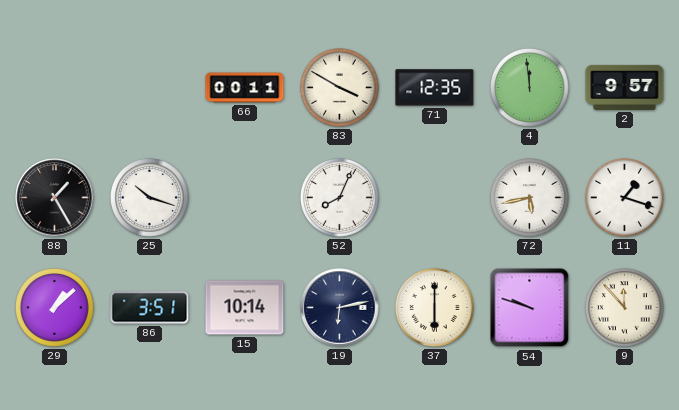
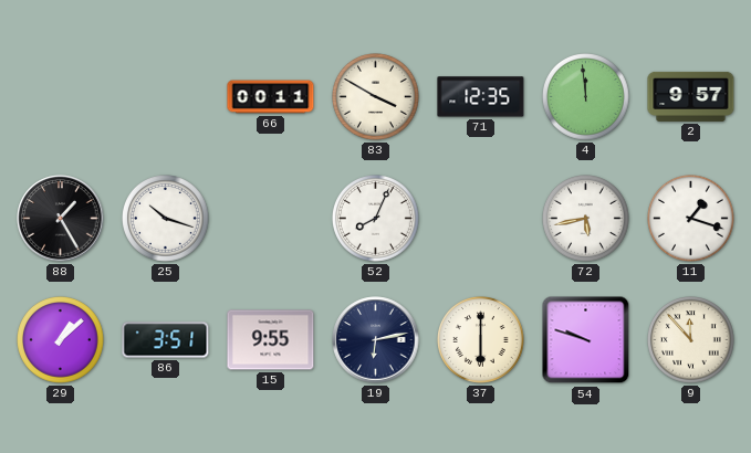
15: 10:14 -> 9:55
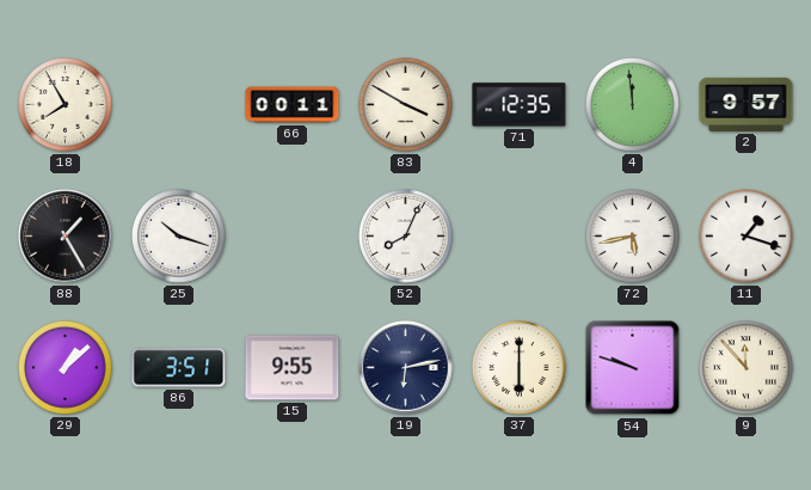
18: none -> 7:55
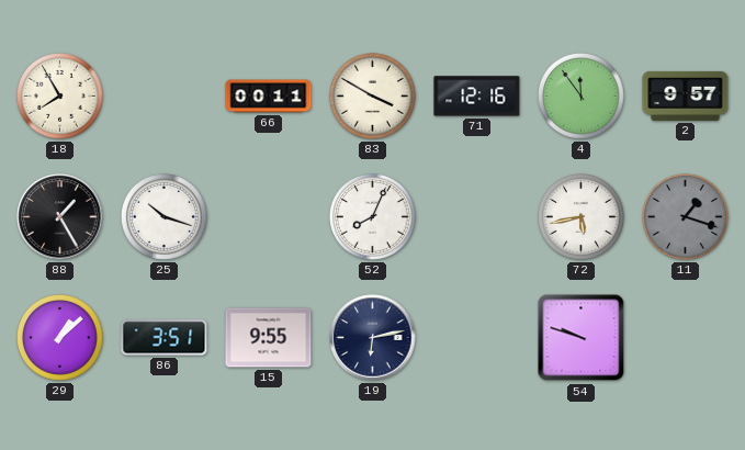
71: 12:35 -> 12:16
4: 11:59 -> 11:54
11 dial: white -> grey
37: 6:00 -> none
9: 11:53 -> none
